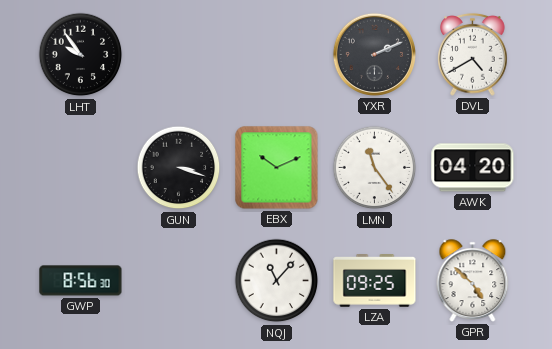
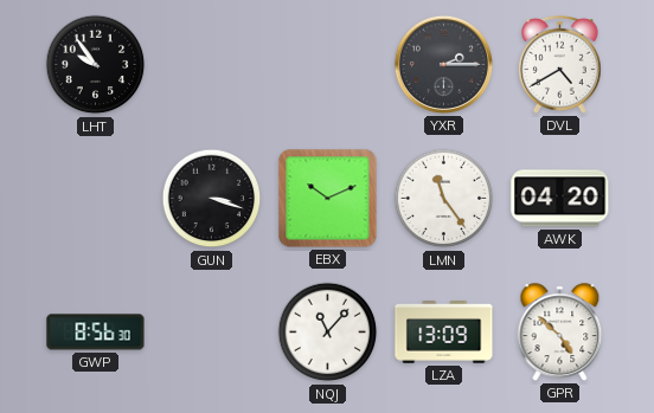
YXR: 2:11 -> 2:15
LZA: 09:25 -> 13:09
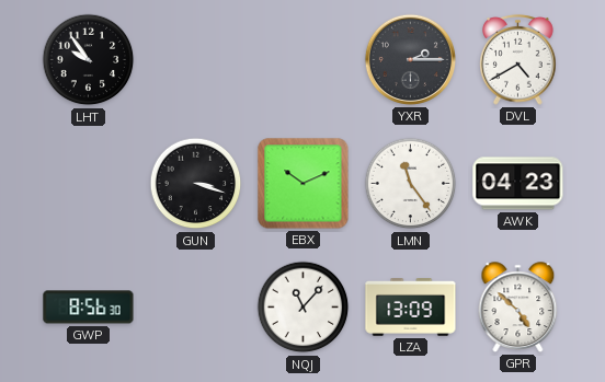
AWK: 04:20 -> 04:23
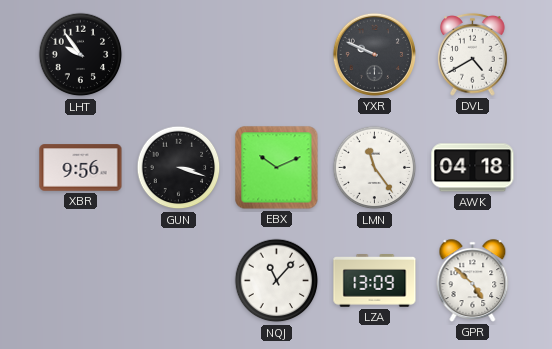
YXR: 2:15 -> 9:49
XBR: none -> 9:56
AWK: 04:23 -> 04:18
GWP: 8:56 -> none
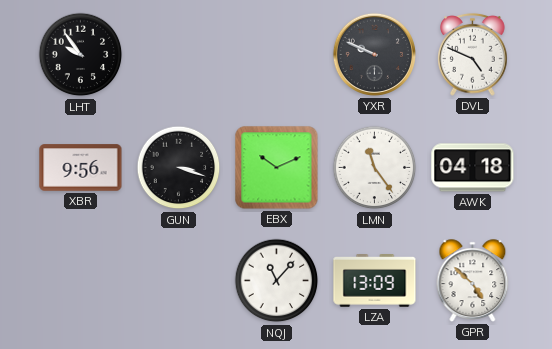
DVL: 4:40 -> 4:49
